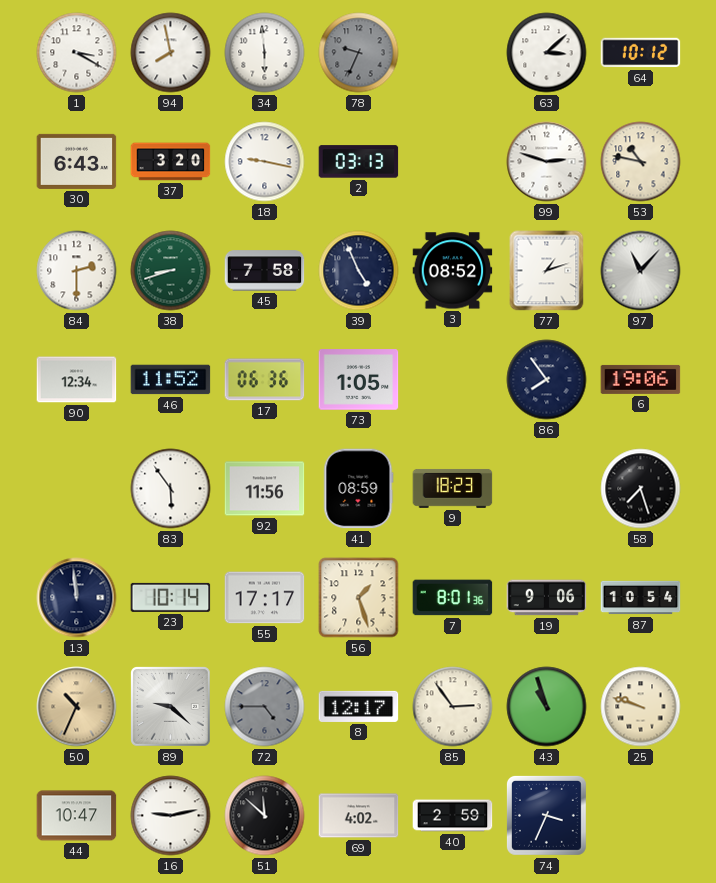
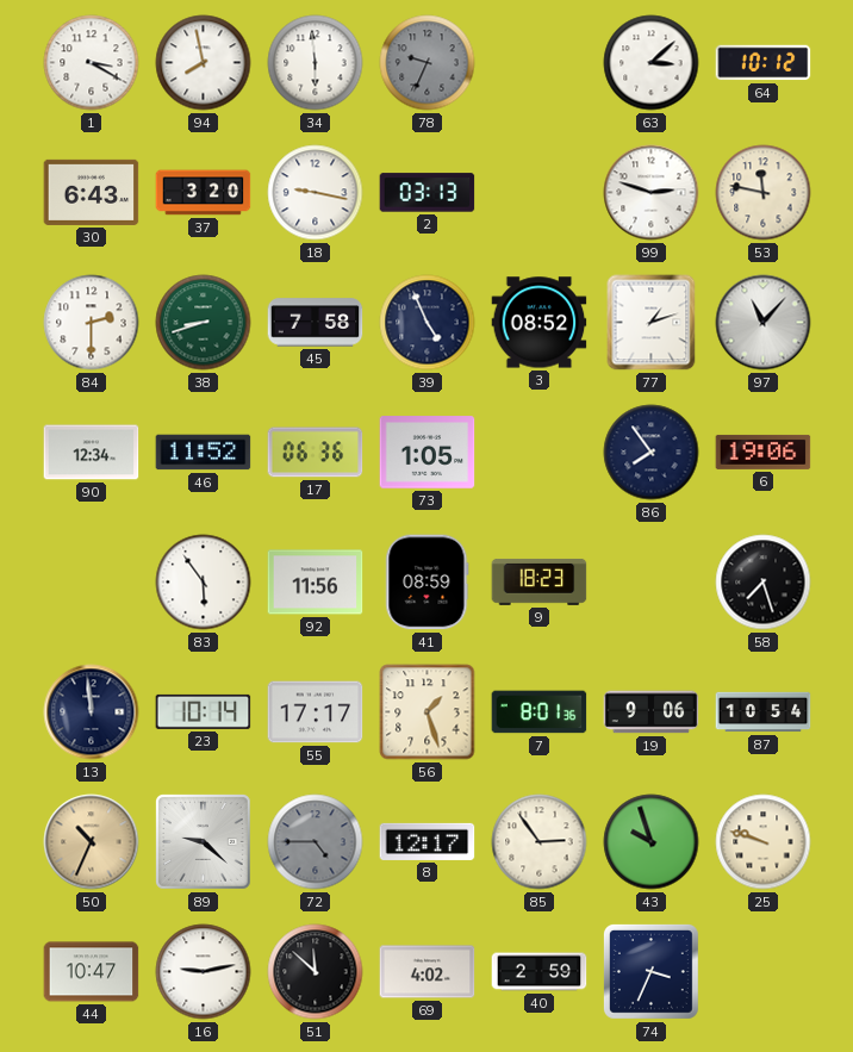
53: 10:47 -> 11:47
43: 10:57 -> 9:57
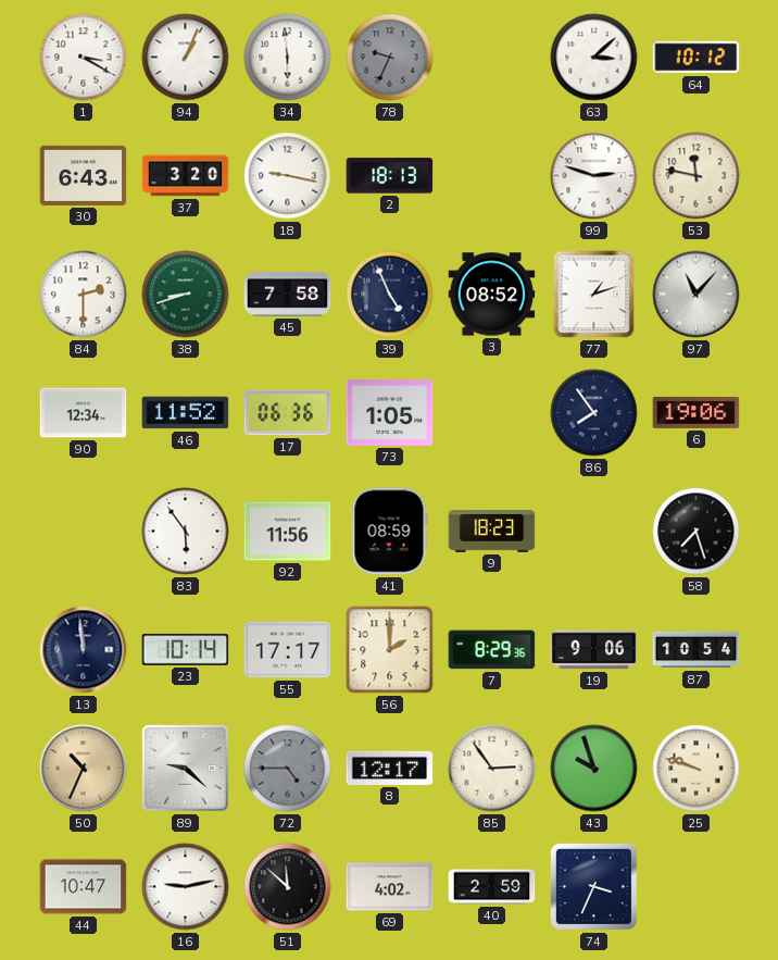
94: 7:58 -> 1:04
2: 03:13 -> 18:13
56: 1:27 -> 2:00
7: 8:01 -> 8:29
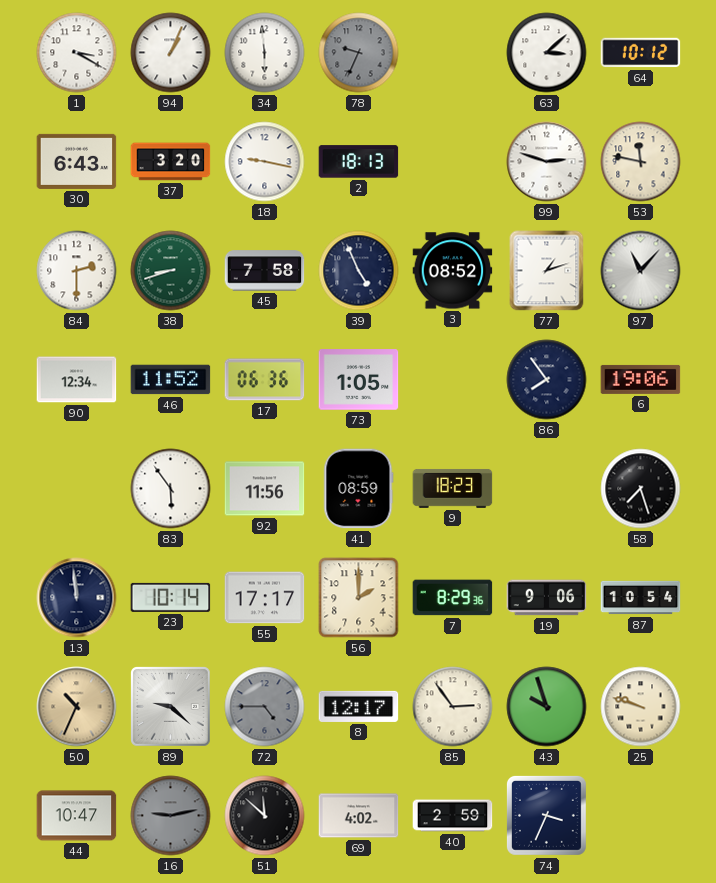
16 dial: white -> grey
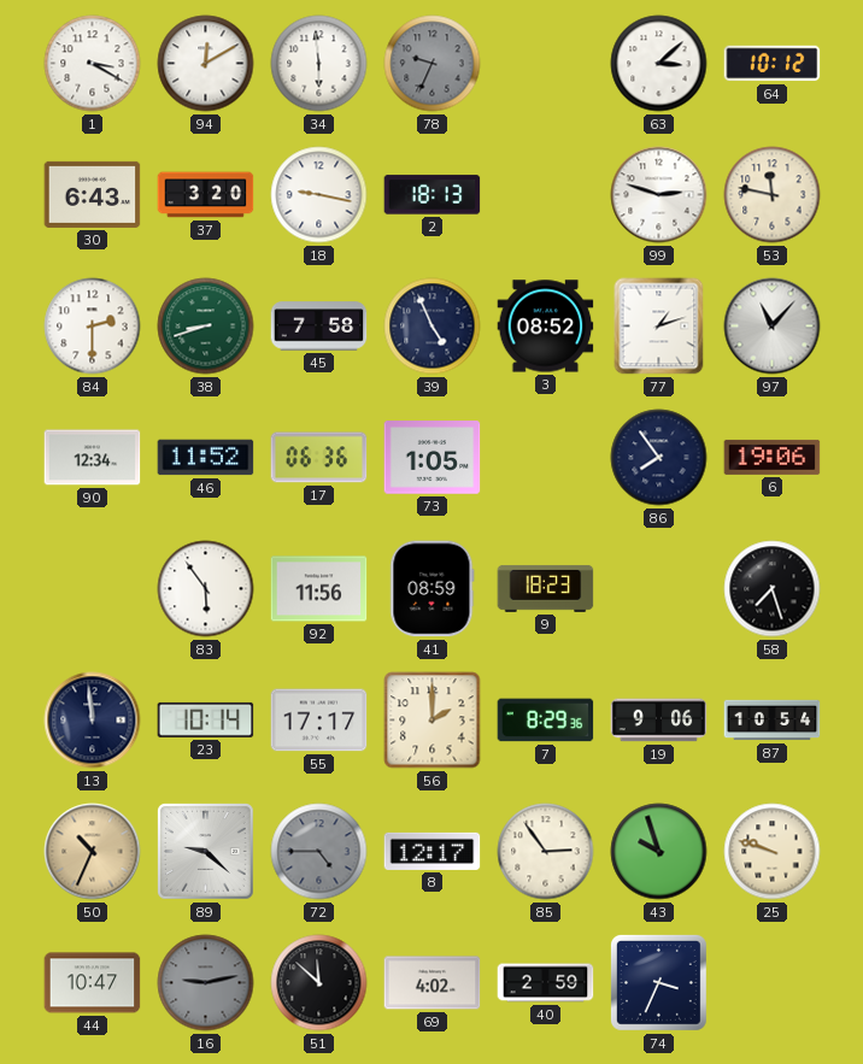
94: 1:04 -> 12:10
